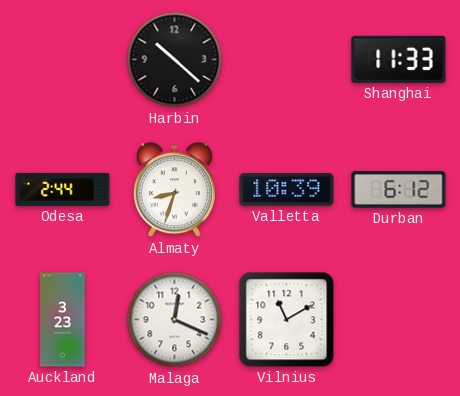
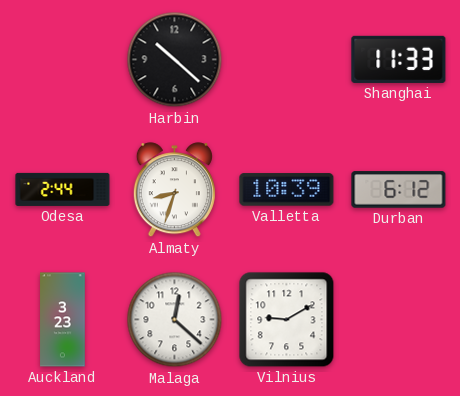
Malaga: 12:19 -> 12:22
Vilnius: 11:10 -> 9:10
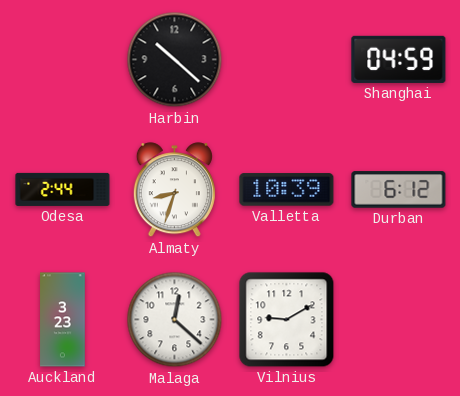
Shanghai: 11:33 -> 04:59
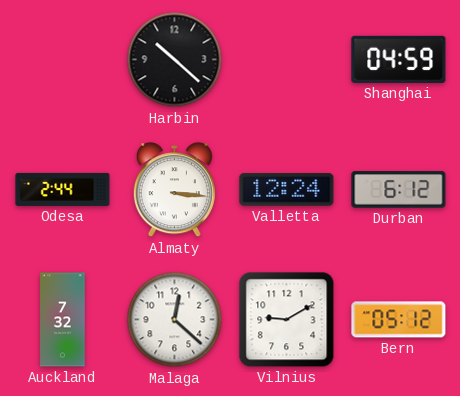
Almaty: 8:33 -> 3:16
Valletta: 10:39 -> 12:24
Auckland: 3:23 -> 7:32
Bern: none -> 05:12
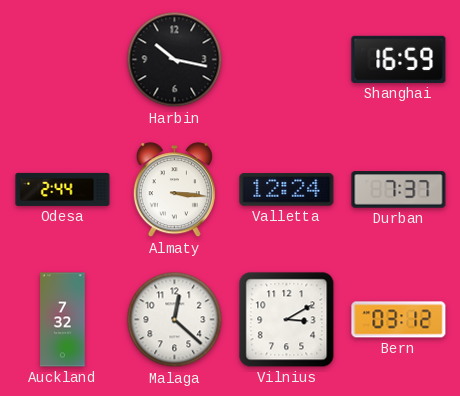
Harbin: 10:22 -> 10:17
Shanghai: 04:59 -> 16:59
Durban: 6:12 -> 7:37
Vilnius: 9:10 -> 3:10
Bern: 05:12 -> 03:12
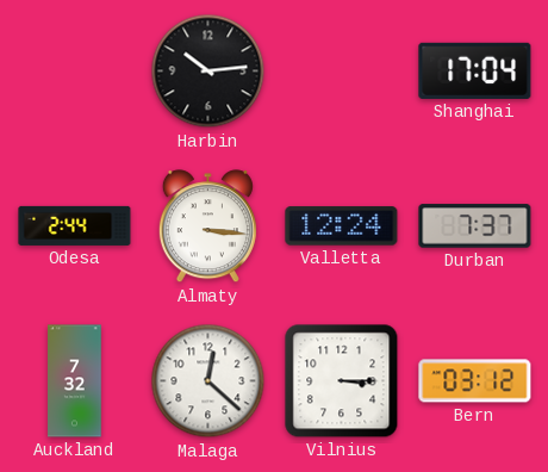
Harbin: 10:17 -> 10:14
Shanghai: 16:59 -> 17:04
Vilnius: 3:10 -> 3:15
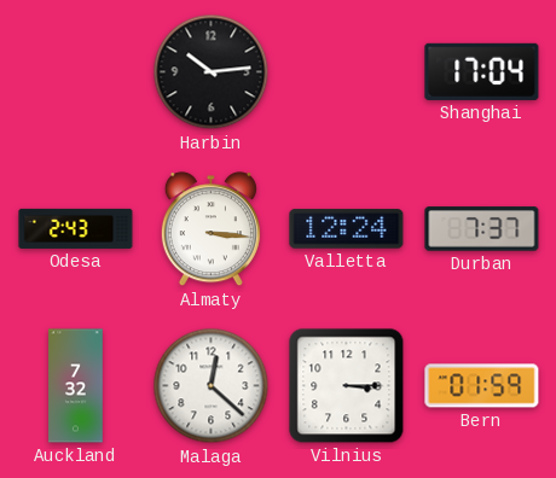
Odesa: 2:44 -> 2:43
Bern: 03:12 -> 01:59
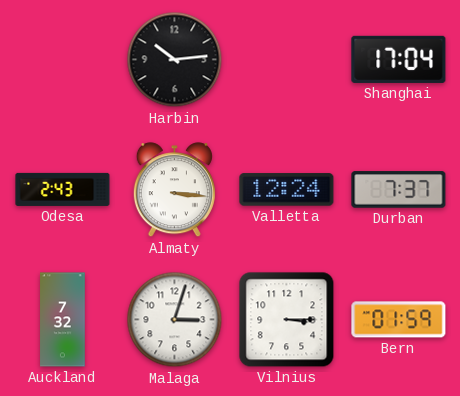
Malaga: 12:22 -> 3:03
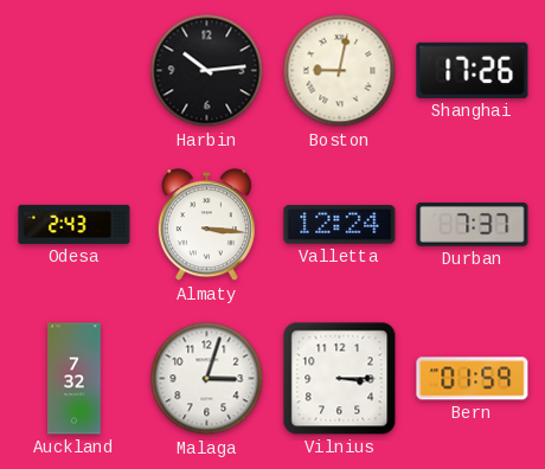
Boston: none -> 9:02
Shanghai: 17:04 -> 17:26
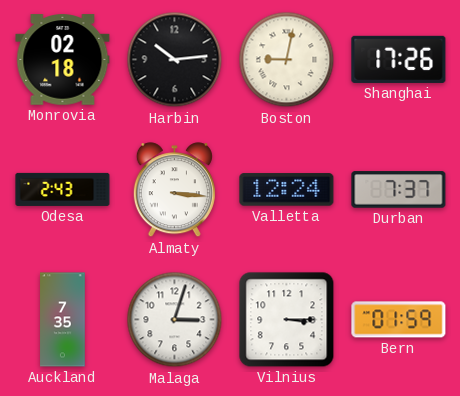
Monrovia: none -> 02:18
Auckland: 7:32 -> 7:35
